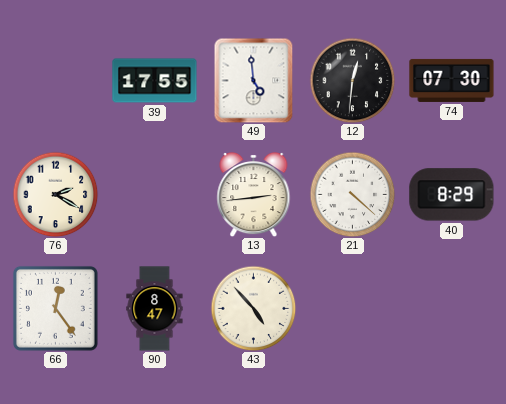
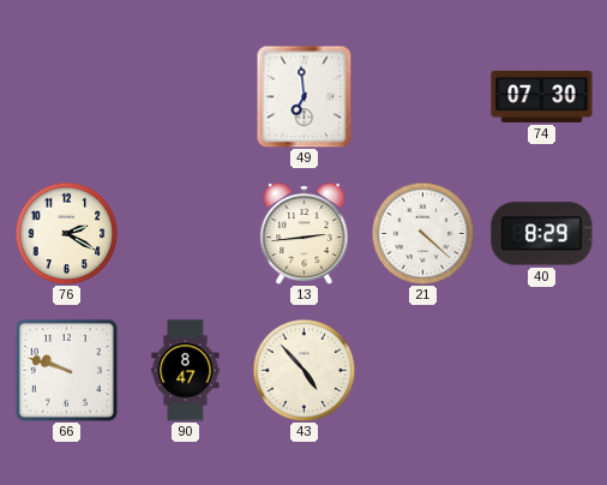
39: 17:55 -> none
49: 4:59 -> 6:59
12: 12:31 -> none
66: 12:24 -> 9:48
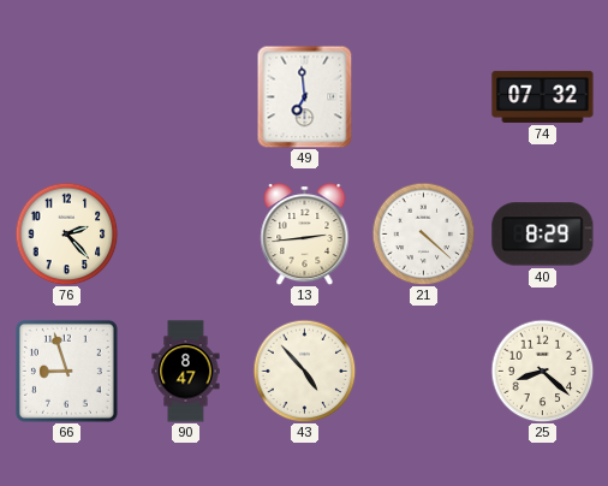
74: 07:30 -> 07:32
76: 2:20 -> 2:23
66: 9:48 -> 8:57
25: none -> 8:22
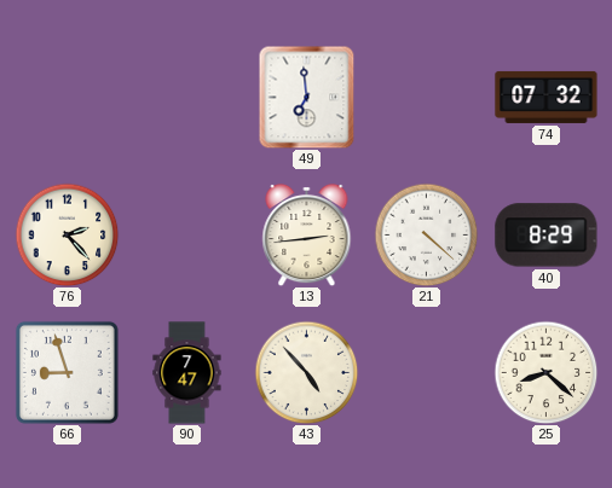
90: 8:47 -> 7:47
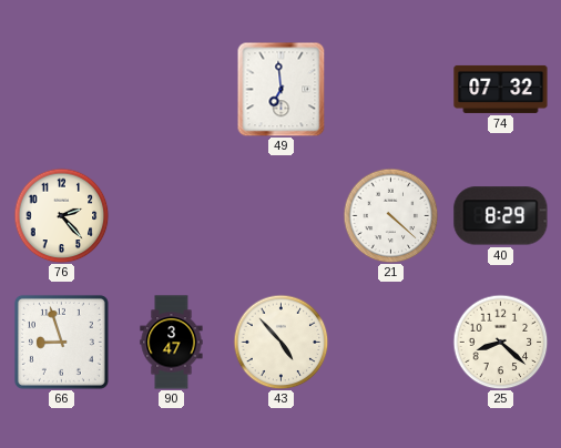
13: 2:44 -> none
90: 7:47 -> 3:47
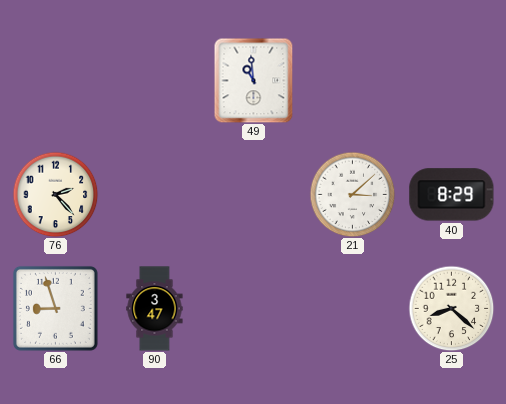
49: 6:59 -> 10:59
74: 07:32 -> none
21: 4:22 -> 3:08
43: 4:53 -> none
